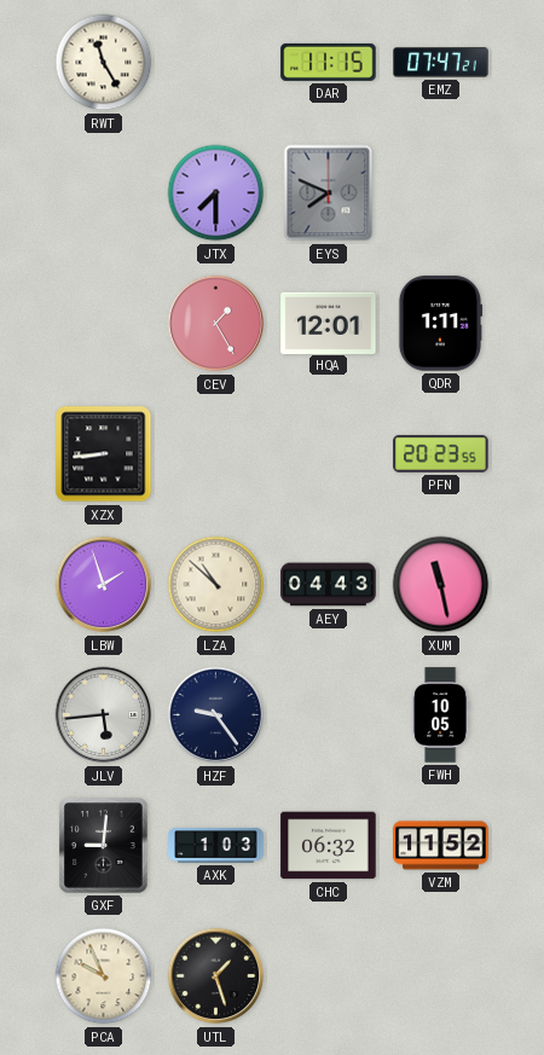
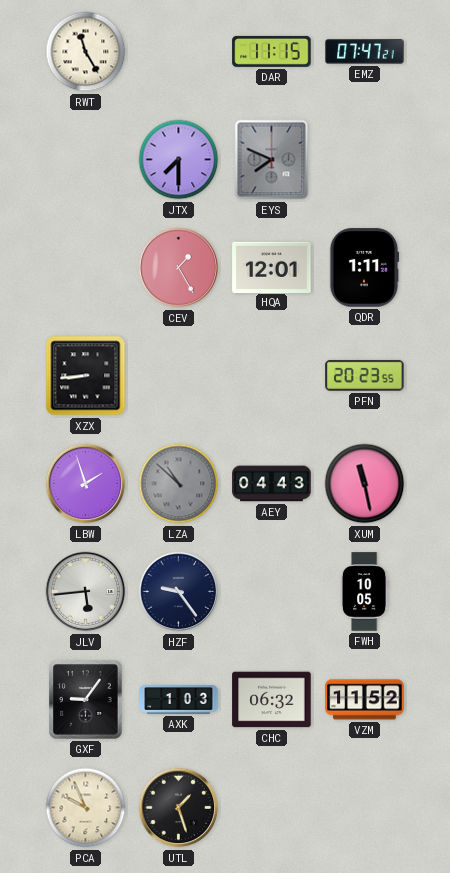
LZA dial: cream -> grey
GXF: 9:01 -> 9:06
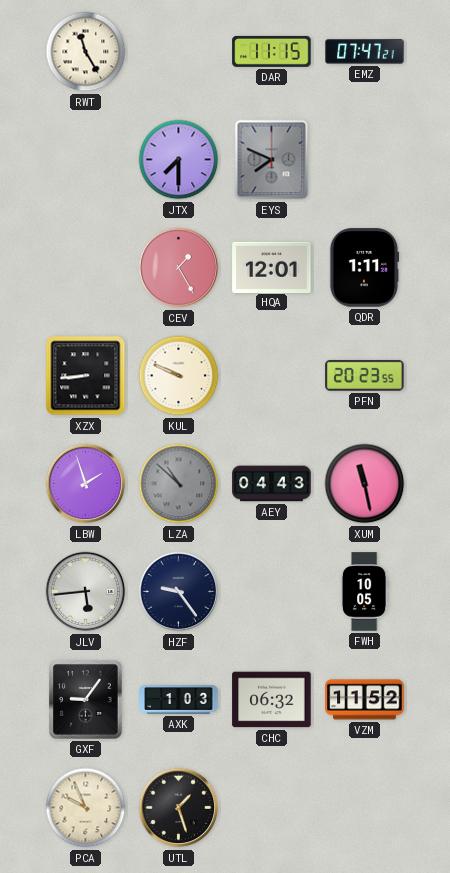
KUL: none -> 9:49
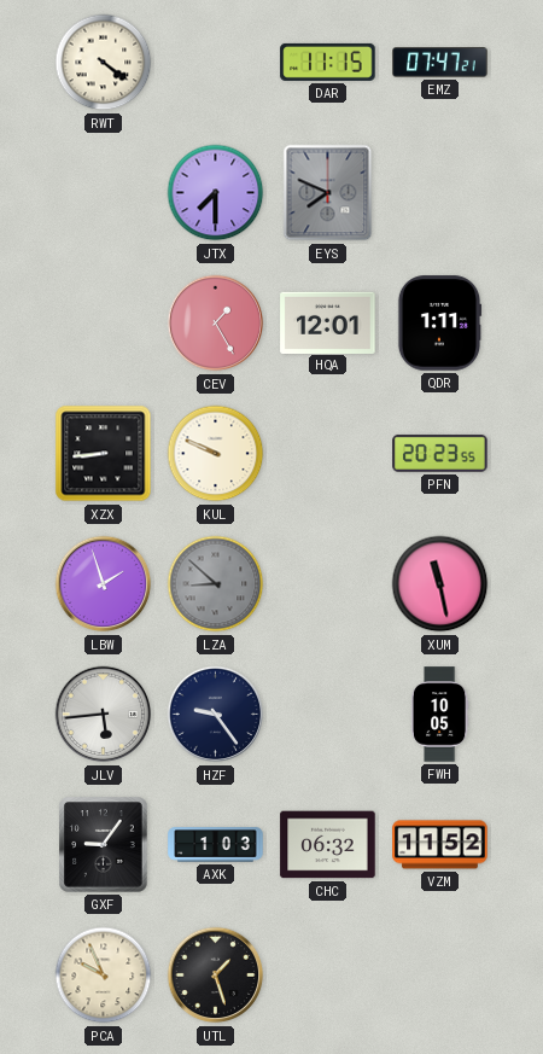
RWT: 11:25 -> 4:21
LZA: 10:52 -> 8:52
AEY: 04:43 -> none
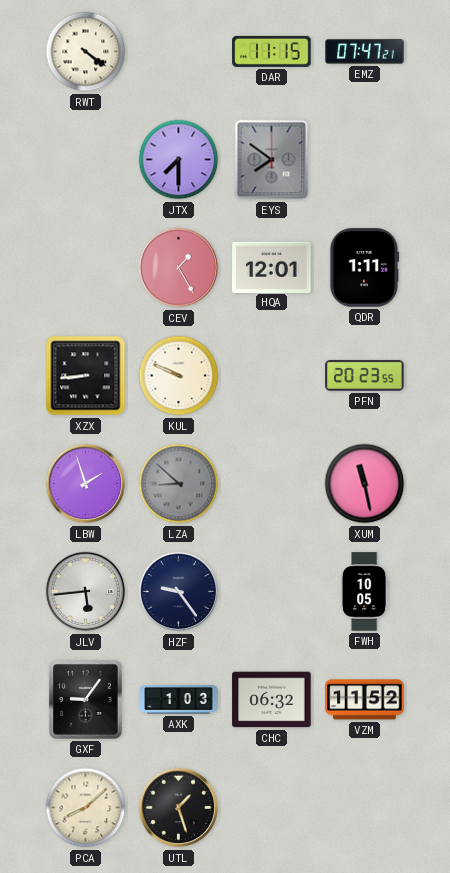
EYS: 7:49 -> 7:51
PCA: 9:56 -> 8:08
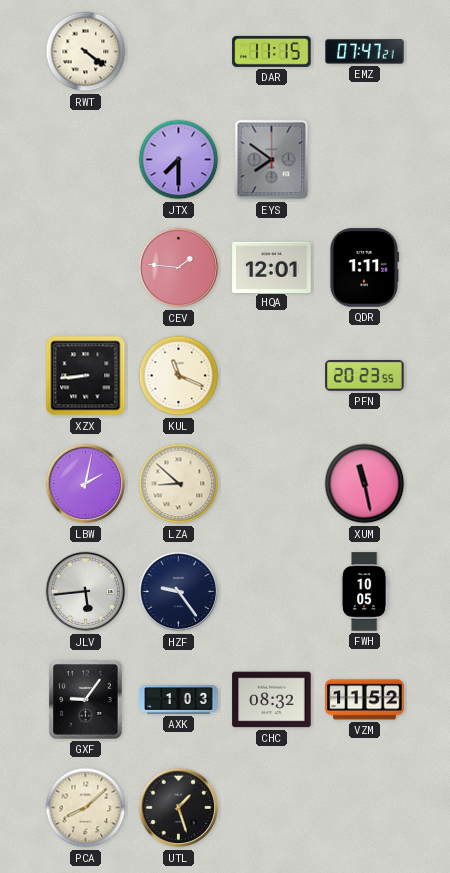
CEV: 1:25 -> 1:46
KUL: 9:49 -> 11:19
LBW: 1:57 -> 2:02
LZA dial: grey -> cream
CHC: 06:32 -> 08:32
